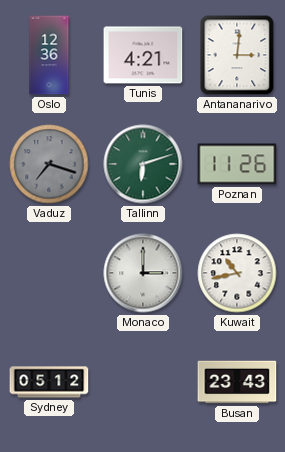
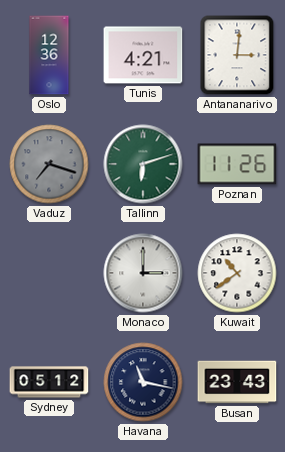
Kuwait: 10:43 -> 10:39
Havana: none -> 11:17
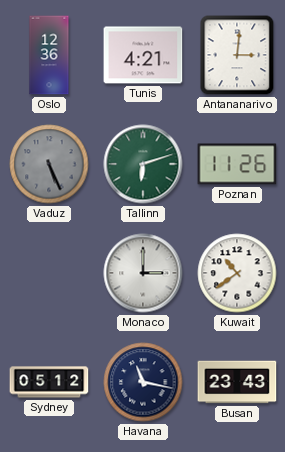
Vaduz: 7:18 -> 5:26
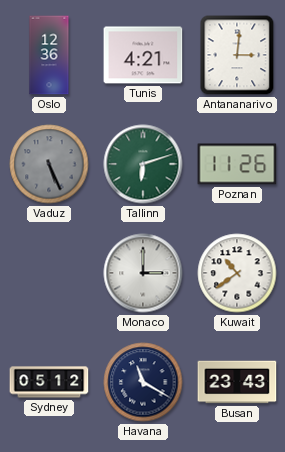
Havana: 11:17 -> 11:20
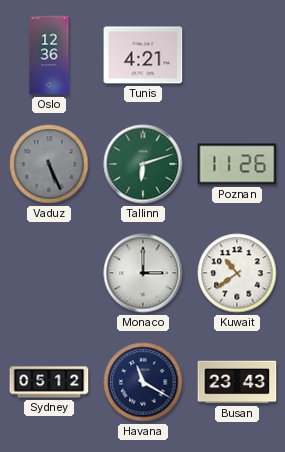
Antananarivo: 3:01 -> none
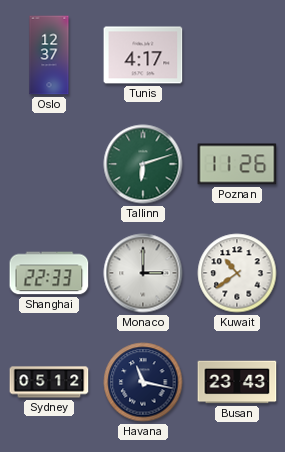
Oslo: 12:36 -> 12:37
Tunis: 4:21 -> 4:17
Vaduz: 5:26 -> none
Shanghai: none -> 22:33
Havana: 11:20 -> 11:17
